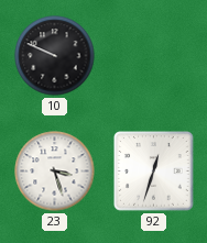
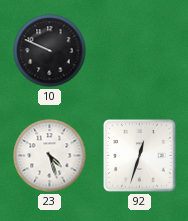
23: 3:27 -> 4:27
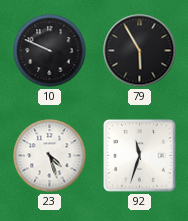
79: none -> 5:55
92: 12:33 -> 11:33
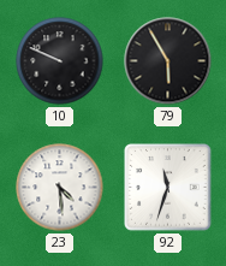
23: 4:27 -> 4:29
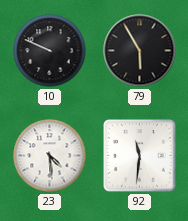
92: 11:33 -> 11:31
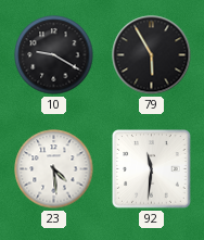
10: 9:49 -> 9:20
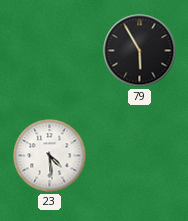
10: 9:20 -> none
92: 11:31 -> none
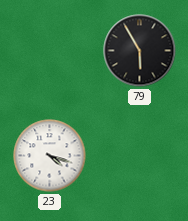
23: 4:29 -> 4:18
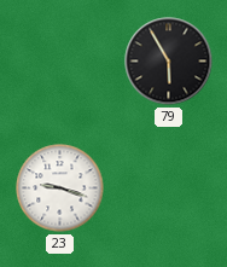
23: 4:18 -> 9:18
